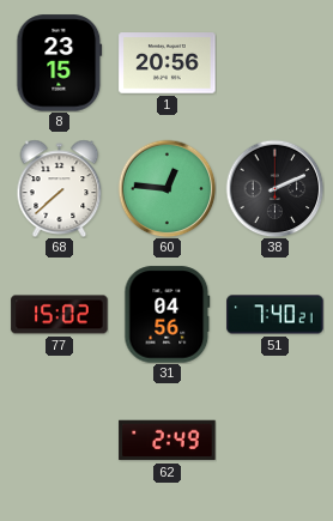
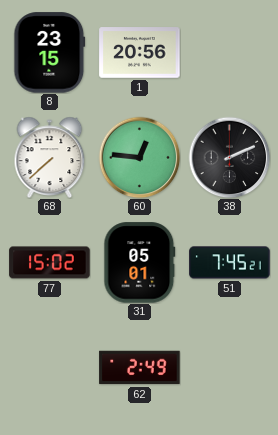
31: 04:56 -> 05:01
51: 7:40 -> 7:45
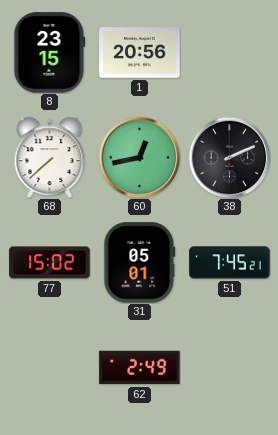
60: 12:46 -> 12:43
